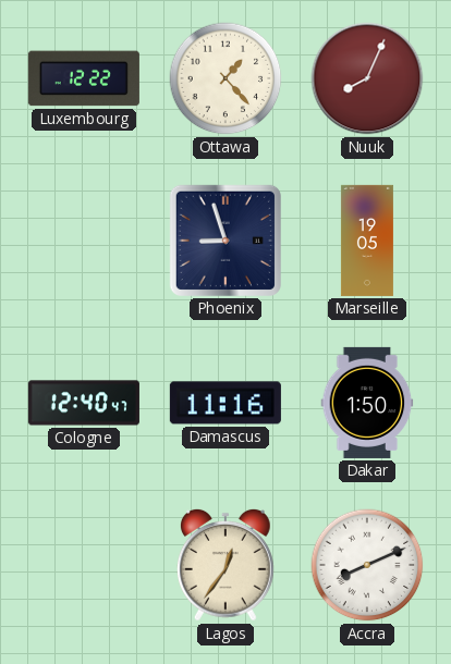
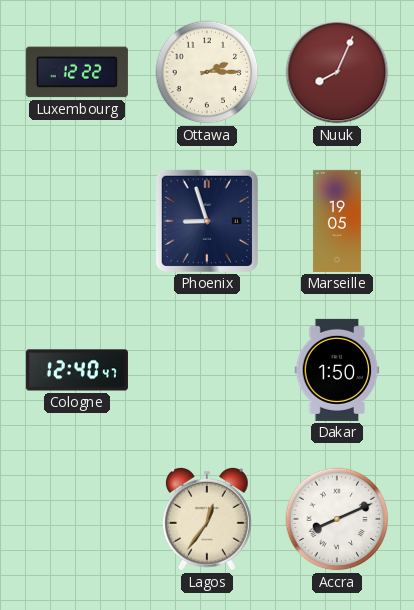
Ottawa: 1:23 -> 2:15
Damascus: 11:16 -> none
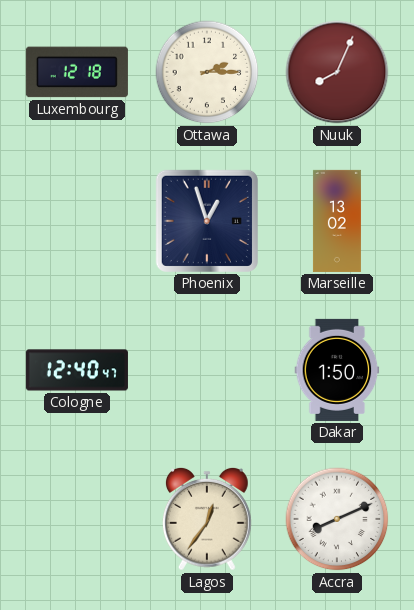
Luxembourg: 12:22 -> 12:18
Phoenix: 8:57 -> 12:57
Marseille: 19:05 -> 13:02
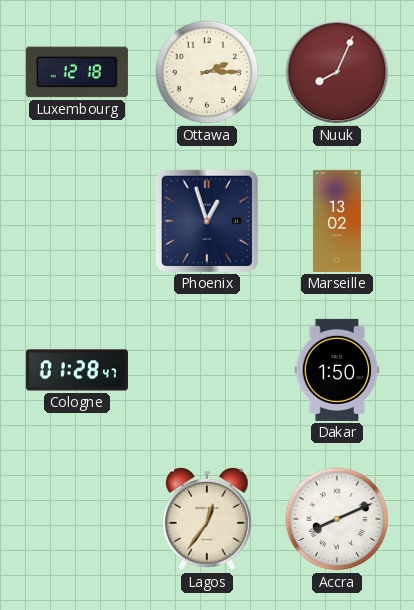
Cologne: 12:40 -> 01:28
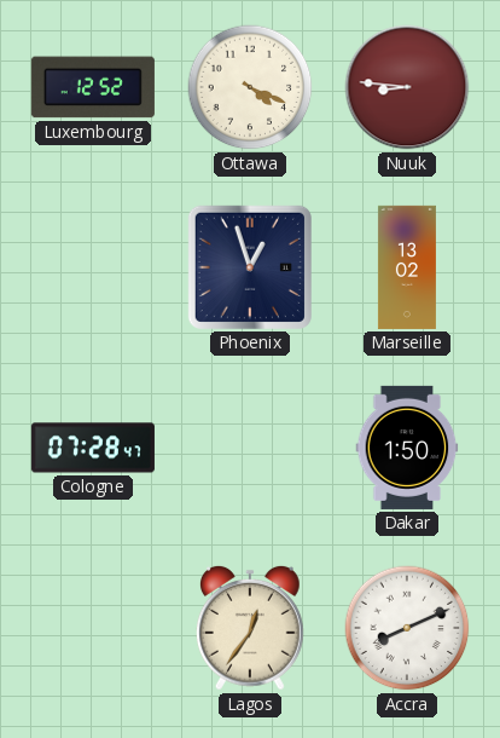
Luxembourg: 12:18 -> 12:52
Ottawa: 2:15 -> 4:19
Nuuk: 8:04 -> 8:46
Cologne: 01:28 -> 07:28
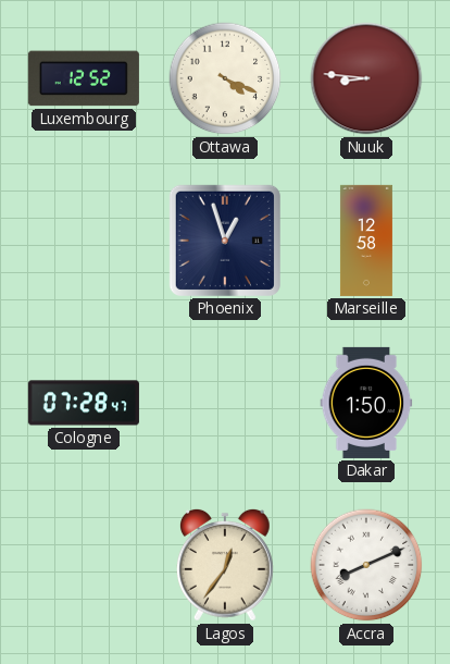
Marseille: 13:02 -> 12:58
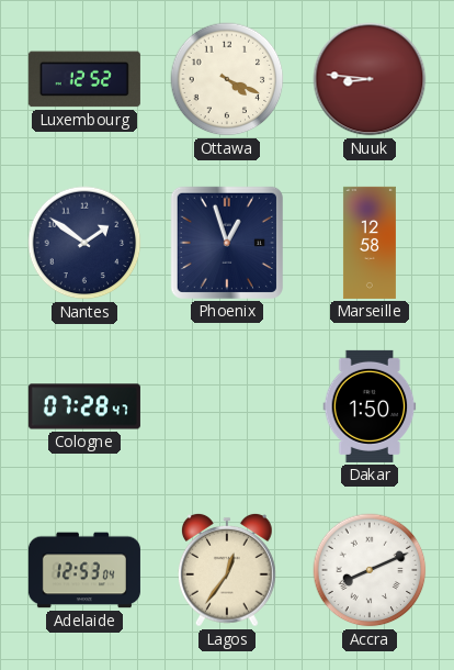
Nantes: none -> 1:51
Adelaide: none -> 12:53
